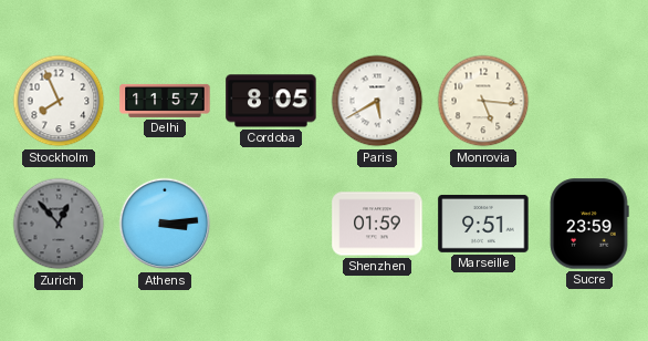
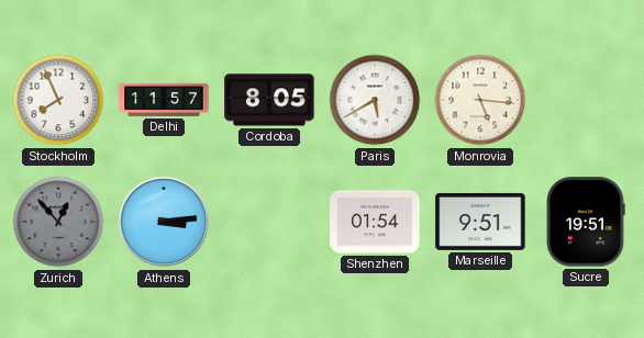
Shenzhen: 01:59 -> 01:54
Sucre: 23:59 -> 19:51
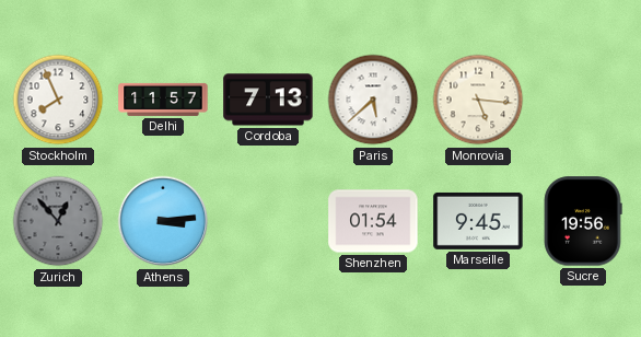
Cordoba: 8:05 -> 7:13
Paris: 5:40 -> 5:38
Marseille: 9:51 -> 9:45
Sucre: 19:51 -> 19:56
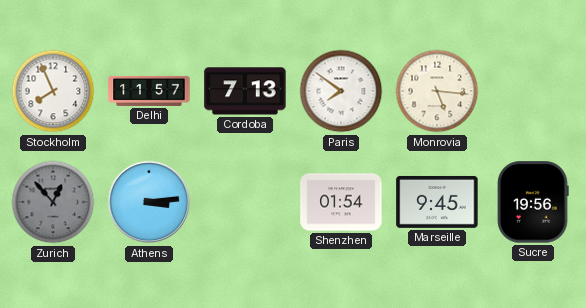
Paris: 5:38 -> 7:51
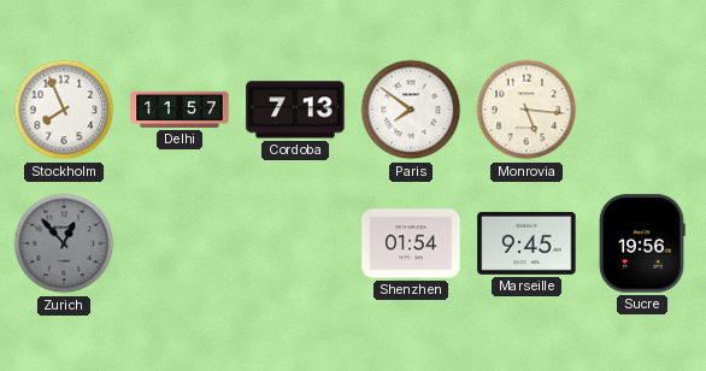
Athens: 3:14 -> none
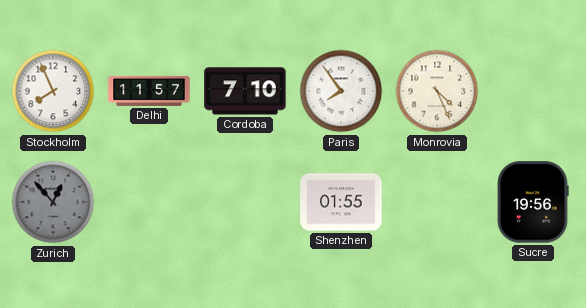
Cordoba: 7:13 -> 7:10
Paris: 7:51 -> 7:54
Monrovia: 5:16 -> 4:26
Shenzhen: 01:54 -> 01:55
Marseille: 9:45 -> none
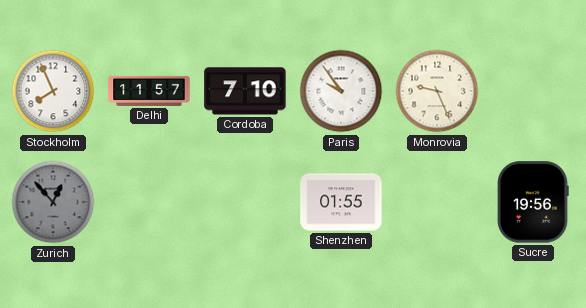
Paris: 7:54 -> 9:54
Monrovia: 4:26 -> 9:26
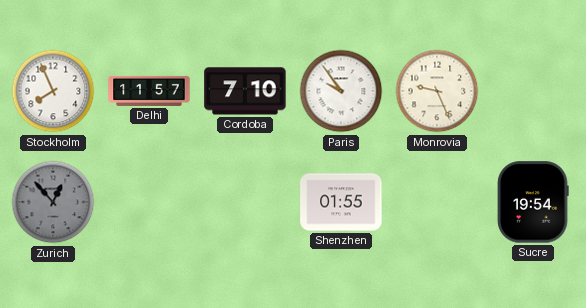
Sucre: 19:56 -> 19:54
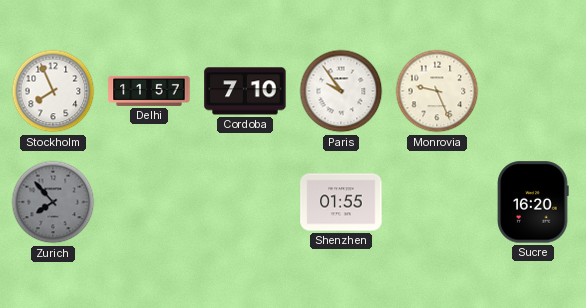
Zurich: 12:53 -> 7:53
Sucre: 19:54 -> 16:20
